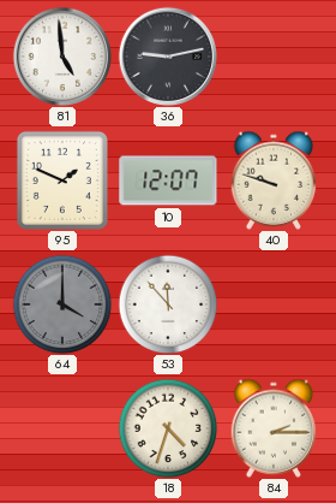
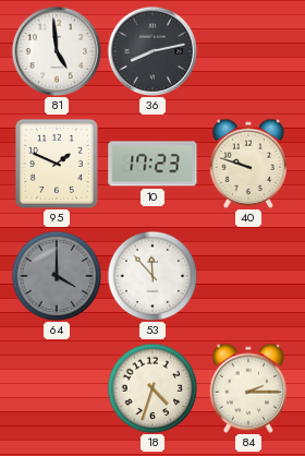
36: 9:13 -> 8:13
10: 12:07 -> 17:23
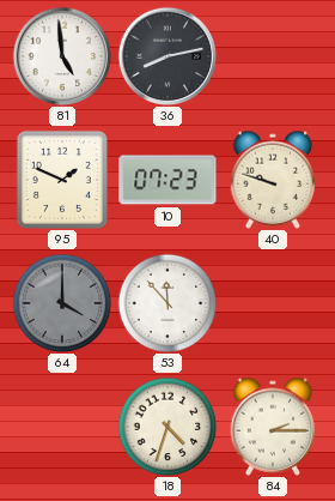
10: 17:23 -> 07:23
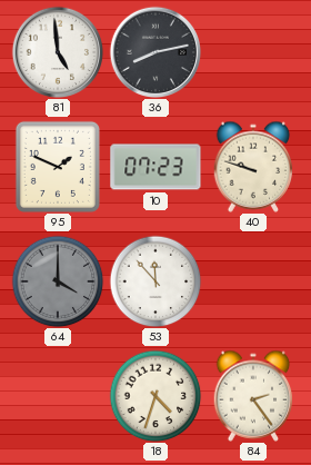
84: 2:15 -> 2:24
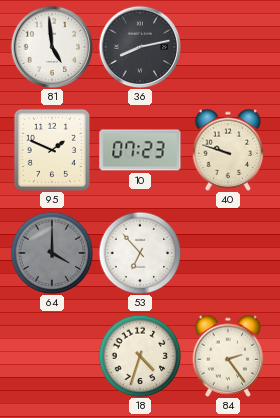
53: 11:53 -> 6:53
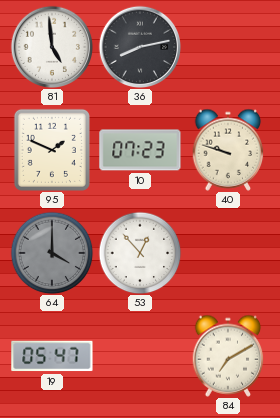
53: 6:53 -> 12:53
19: none -> 05:47
18: 4:33 -> none
84: 2:24 -> 7:10
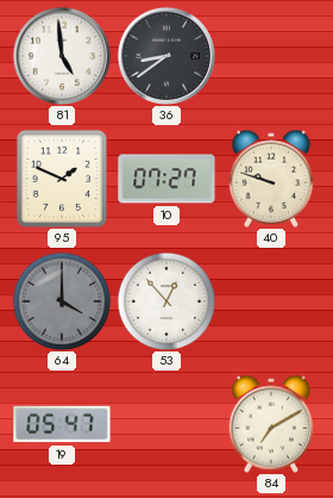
36: 8:13 -> 8:39
10: 07:23 -> 07:27
